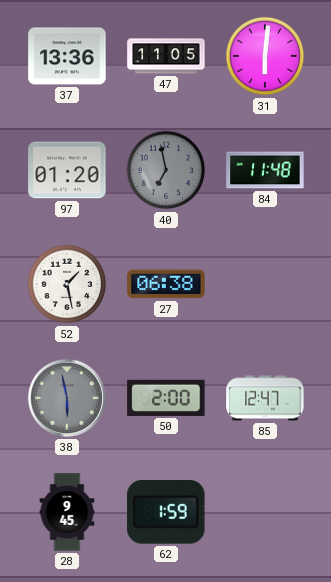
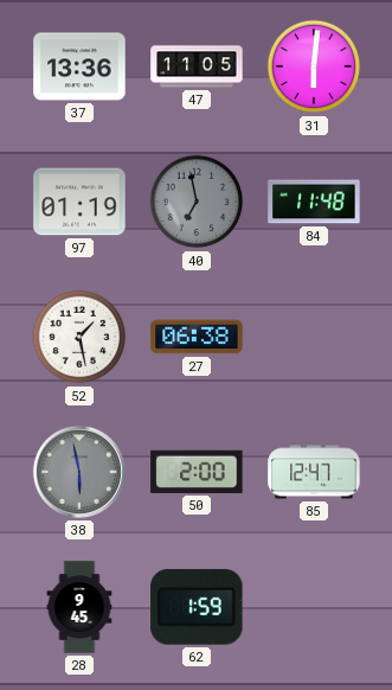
97: 01:20 -> 01:19
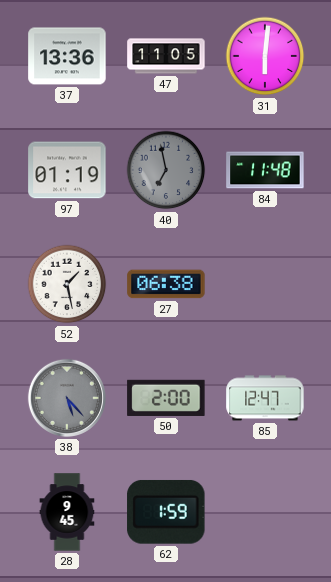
38: 5:58 -> 5:23
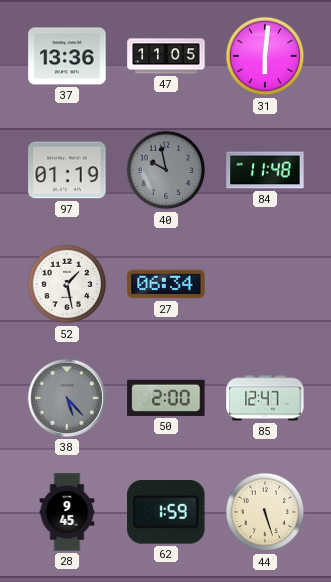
40: 6:58 -> 9:58
27: 06:38 -> 06:34
44: none -> 5:27
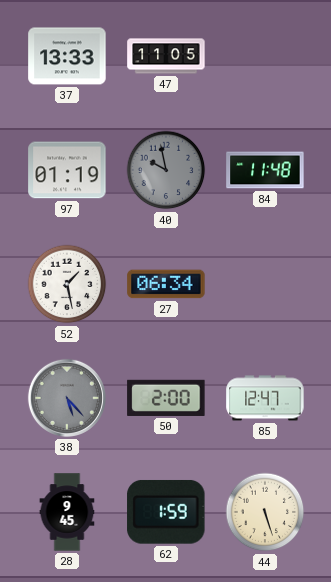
37: 13:36 -> 13:33
31: 6:01 -> none
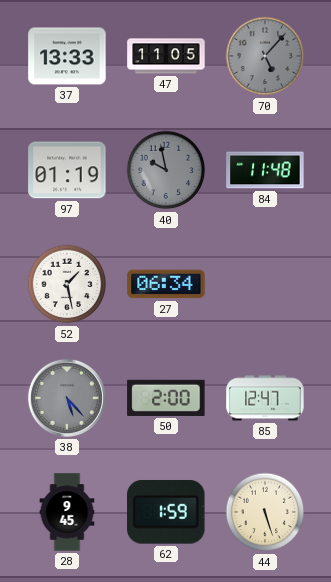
70: none -> 5:07
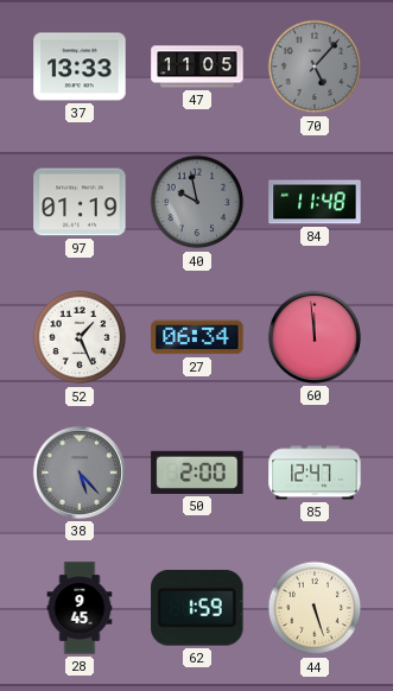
52: 1:28 -> 1:26
60: none -> 11:59
